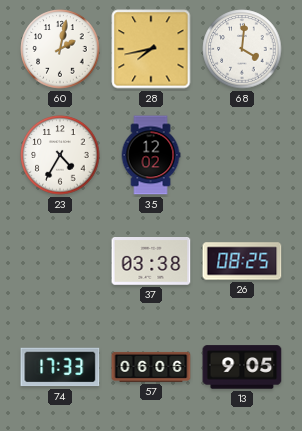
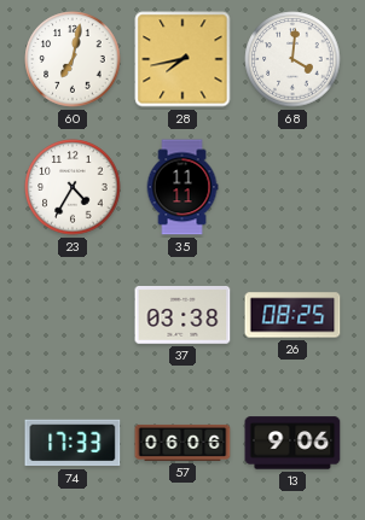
60: 2:02 -> 7:02
35: 12:02 -> 11:11
13: 9:05 -> 9:06
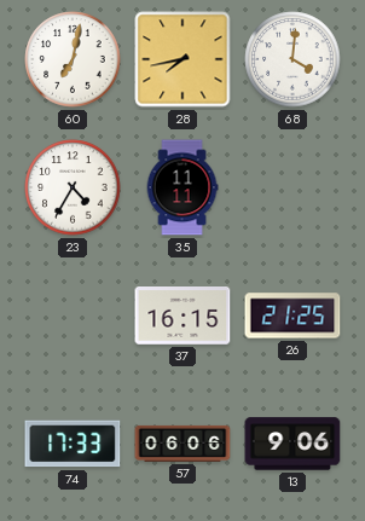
37: 03:38 -> 16:15
26: 08:25 -> 21:25
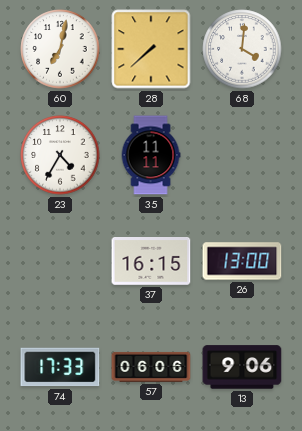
28: 7:43 -> 7:38
26: 21:25 -> 13:00
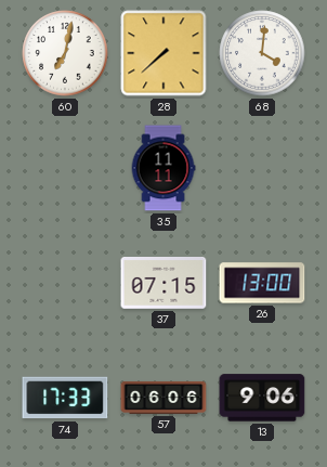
23: 4:35 -> none
37: 16:15 -> 07:15
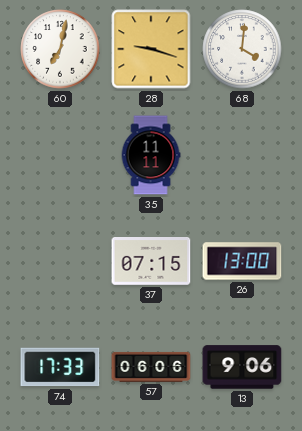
28: 7:38 -> 9:18
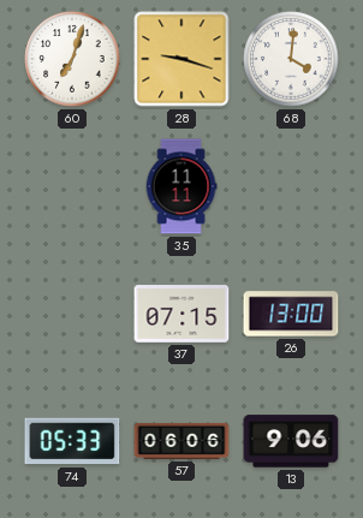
60: 7:02 -> 7:03
74: 17:33 -> 05:33
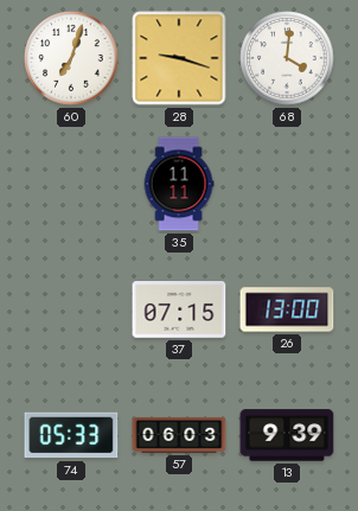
57: 06:06 -> 06:03
13: 9:06 -> 9:39
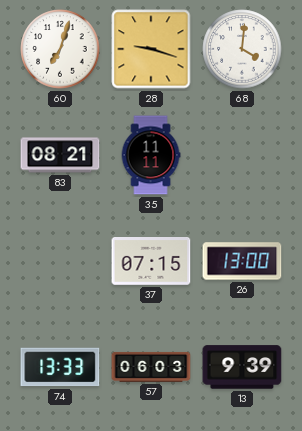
83: none -> 08:21
74: 05:33 -> 13:33
